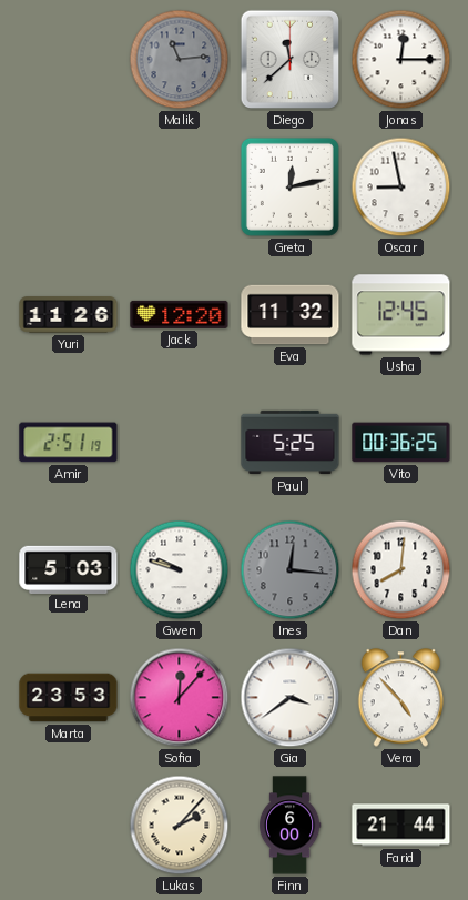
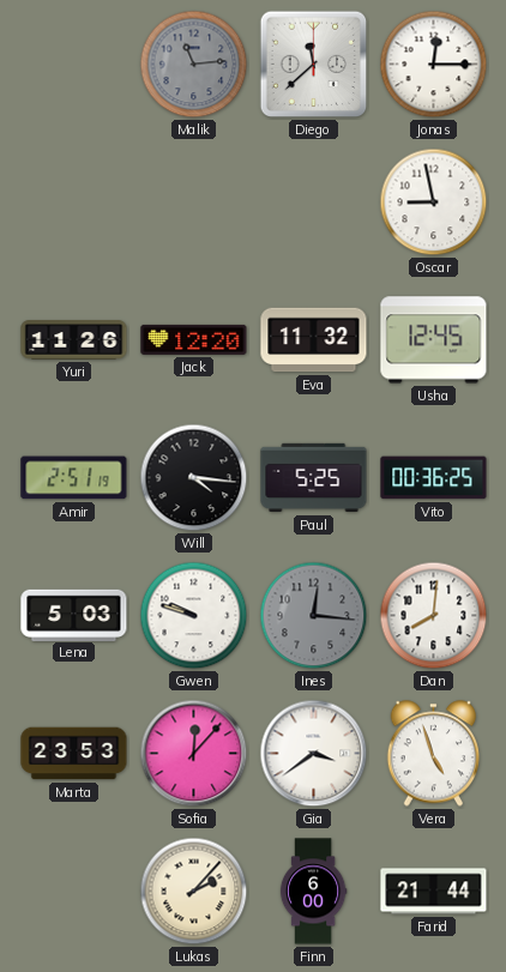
Greta: 12:13 -> none
Will: none -> 4:16
Vera: 4:53 -> 4:57
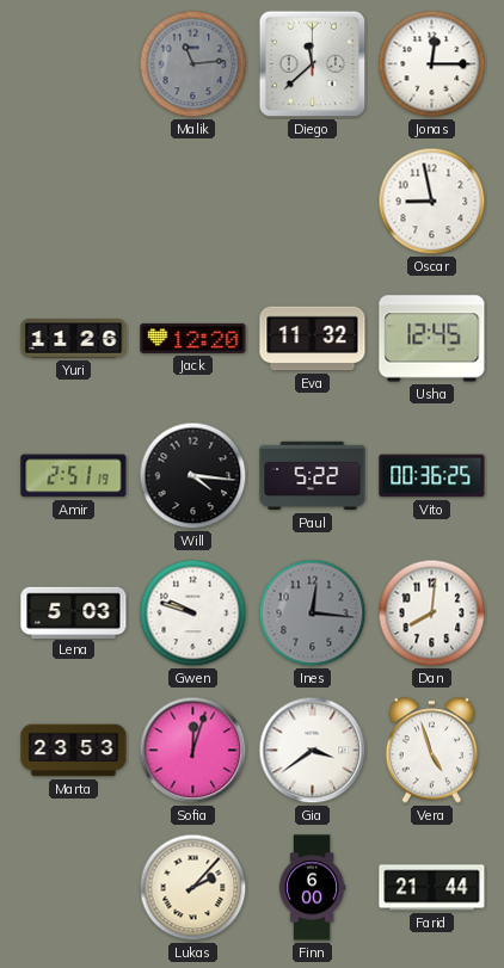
Paul: 5:25 -> 5:22
Sofia: 12:07 -> 12:03
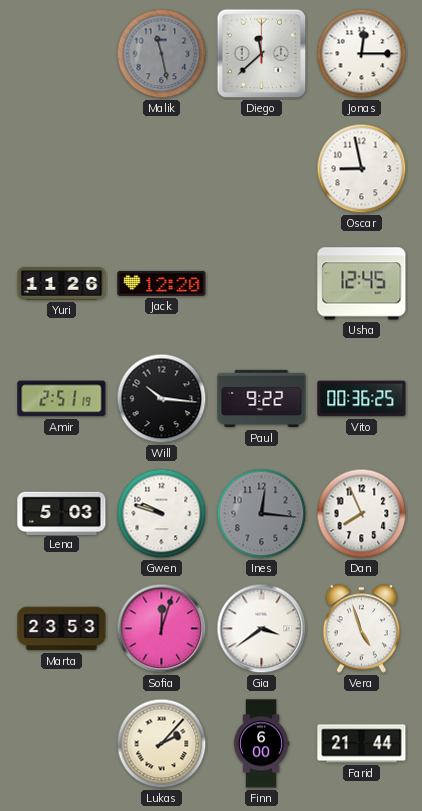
Malik: 11:14 -> 11:28
Eva: 11:32 -> none
Will: 4:16 -> 10:16
Paul: 5:22 -> 9:22
Dan: 8:01 -> 7:56
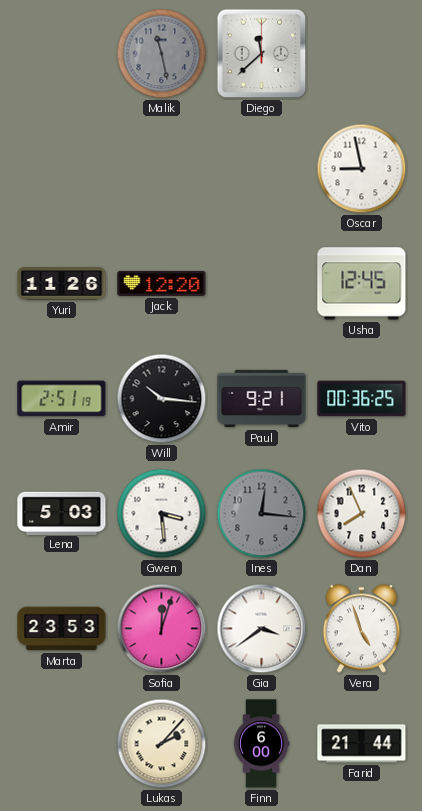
Jonas: 12:15 -> none
Paul: 9:22 -> 9:21
Gwen: 9:48 -> 3:29
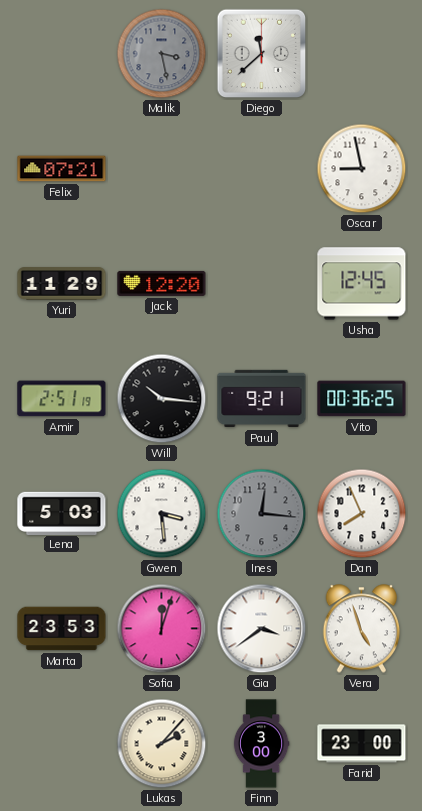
Malik: 11:28 -> 3:28
Felix: none -> 07:21
Yuri: 11:26 -> 11:29
Finn: 6:00 -> 3:00
Farid: 21:44 -> 23:00
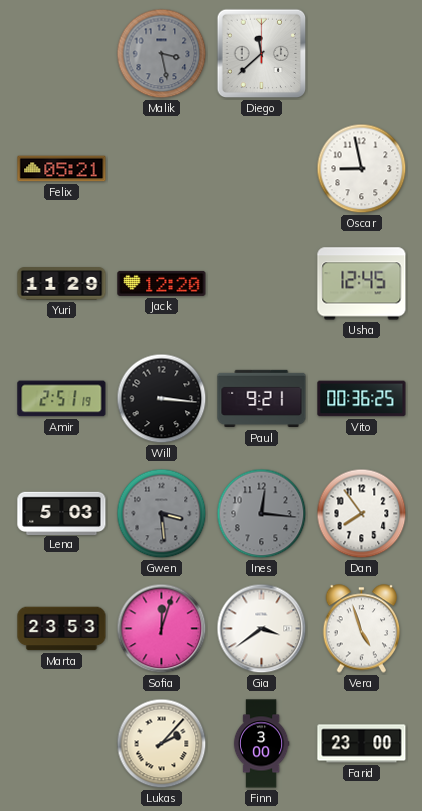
Felix: 07:21 -> 05:21
Will: 10:16 -> 3:16
Gwen dial: white -> grey
Dan: 7:56 -> 7:54
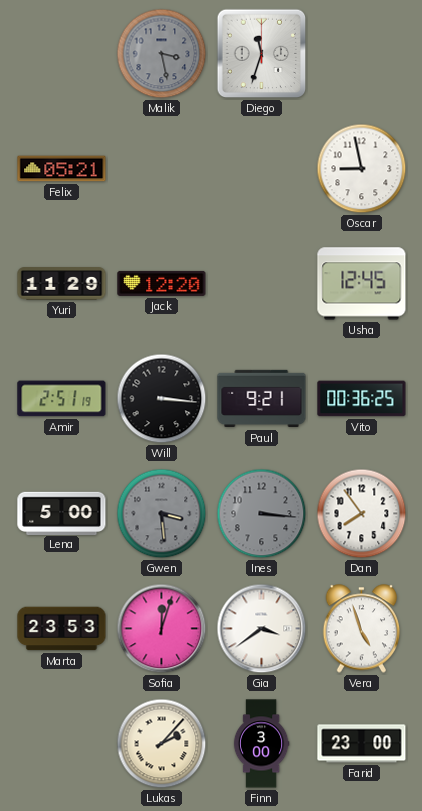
Diego: 11:38 -> 11:33
Lena: 5:03 -> 5:00
Ines: 12:16 -> 3:16
